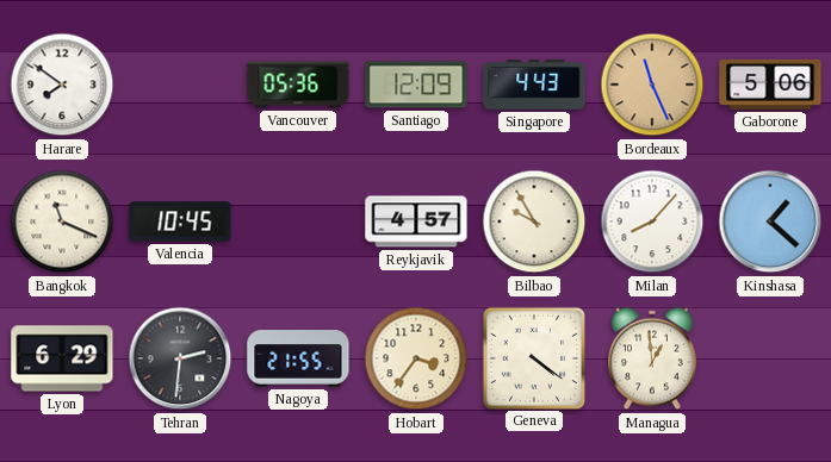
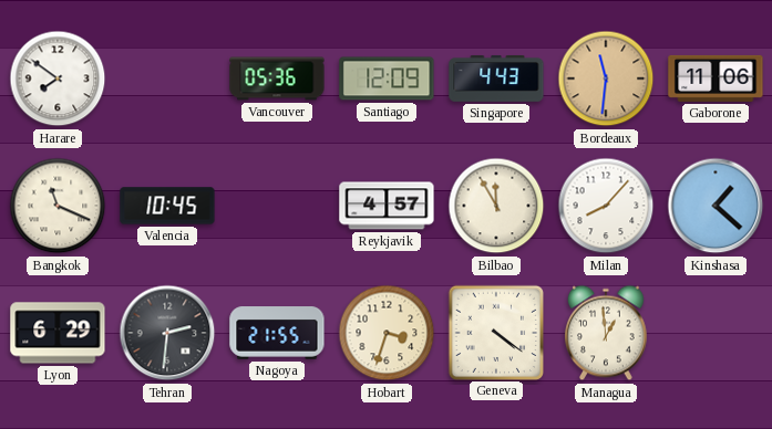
Bordeaux: 11:26 -> 11:31
Gaborone: 5:06 -> 11:06
Bilbao: 9:55 -> 11:55
Hobart: 3:36 -> 3:33
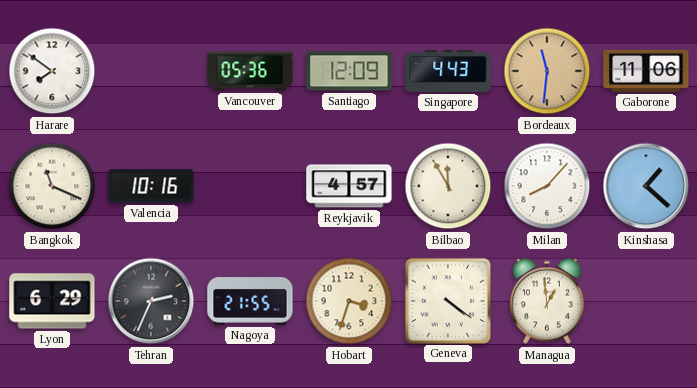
Valencia: 10:45 -> 10:16
Tehran: 2:31 -> 2:34
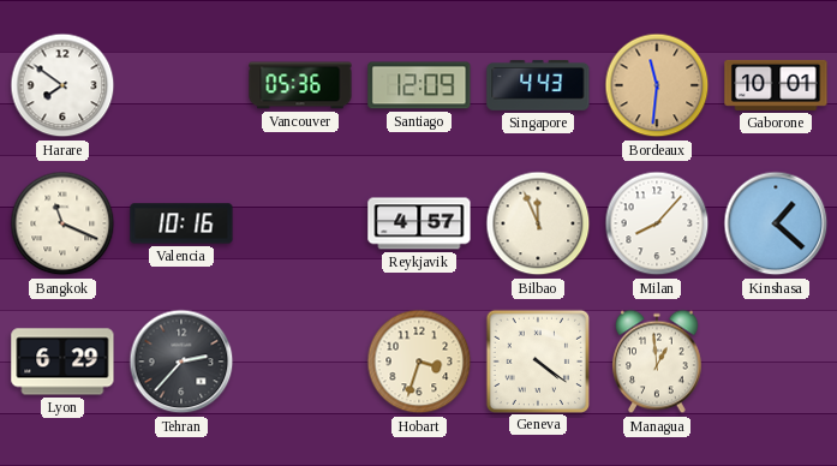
Gaborone: 11:06 -> 10:01
Bilbao: 11:55 -> 11:56
Tehran: 2:34 -> 2:37
Nagoya: 21:55 -> none
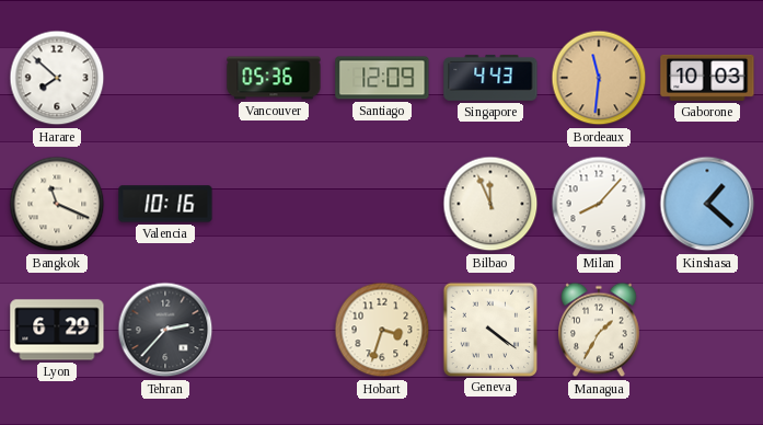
Harare: 7:51 -> 7:52
Gaborone: 10:01 -> 10:03
Reykjavik: 4:57 -> none
Managua: 12:59 -> 1:35
